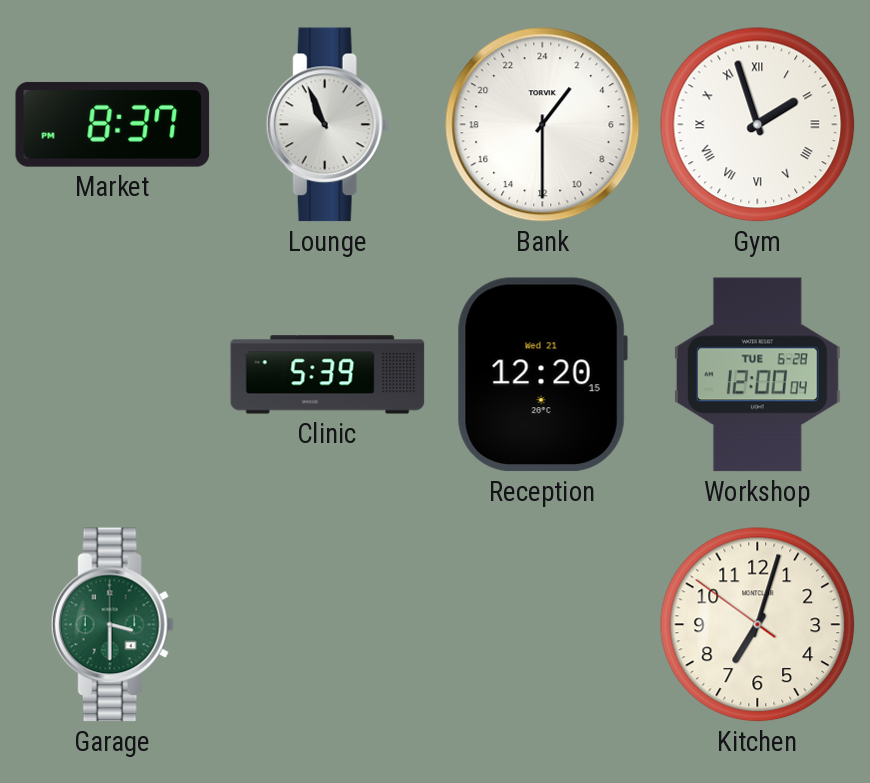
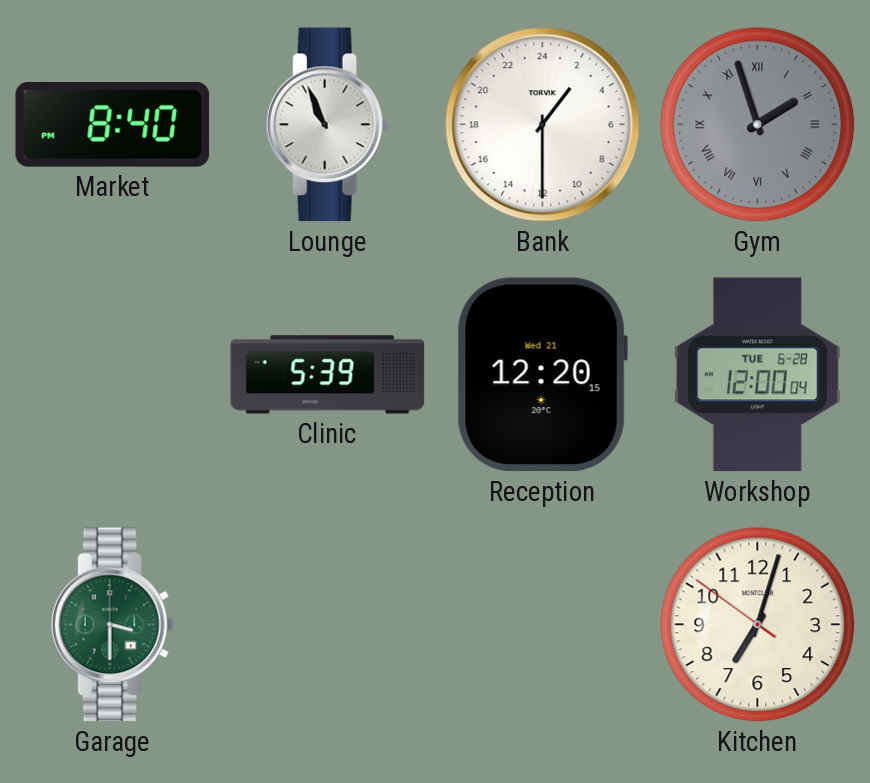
Market: 8:37 -> 8:40
Gym dial: white -> grey
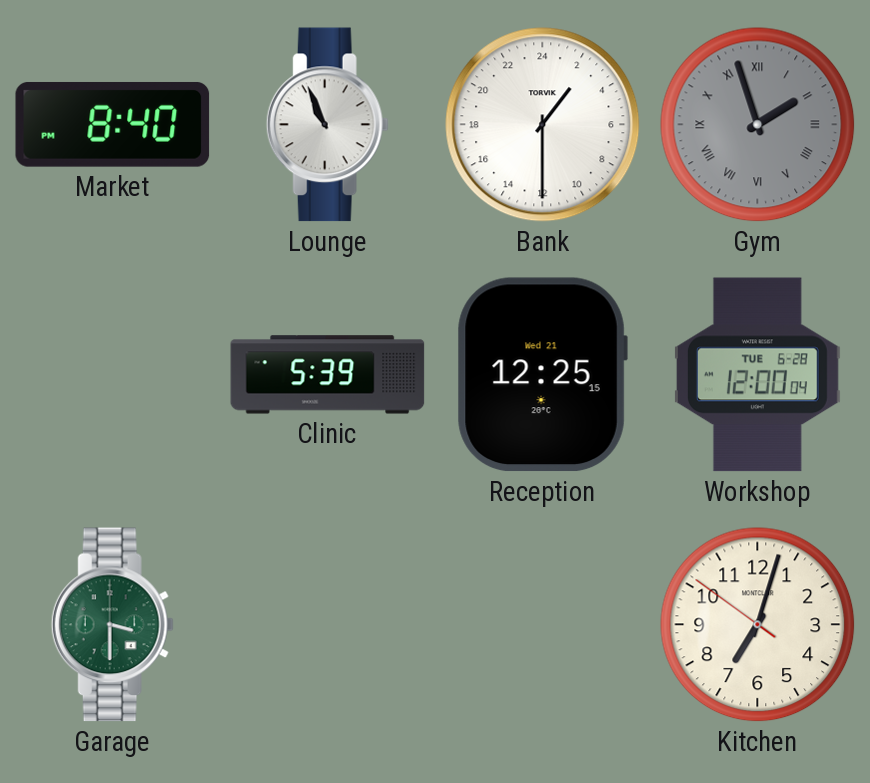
Reception: 12:20 -> 12:25
